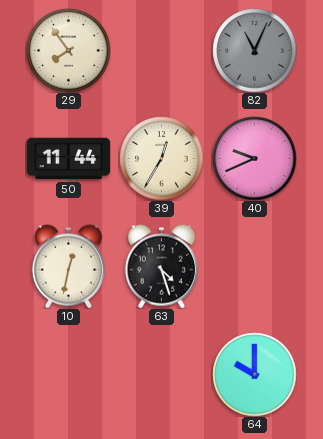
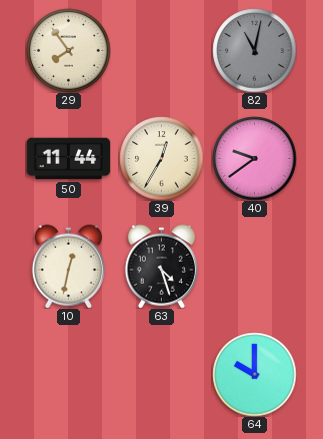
82: 11:04 -> 11:02
40: 9:41 -> 9:39
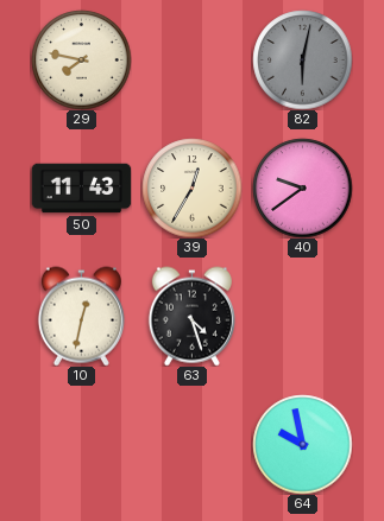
29: 7:54 -> 7:47
82: 11:02 -> 6:02
50: 11:44 -> 11:43
64: 10:00 -> 9:58
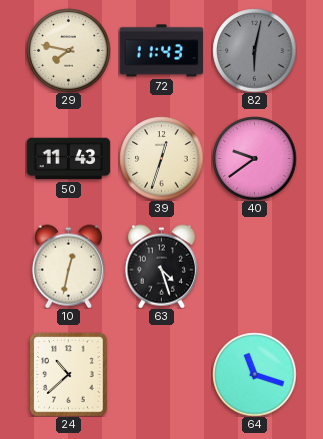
72: none -> 11:43
39: 12:35 -> 12:33
24: none -> 10:38
64: 9:58 -> 11:18
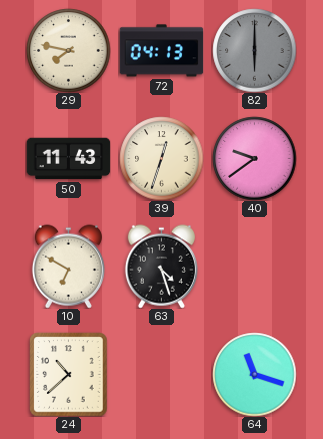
72: 11:43 -> 04:13
82: 6:02 -> 6:00
10: 12:32 -> 6:50
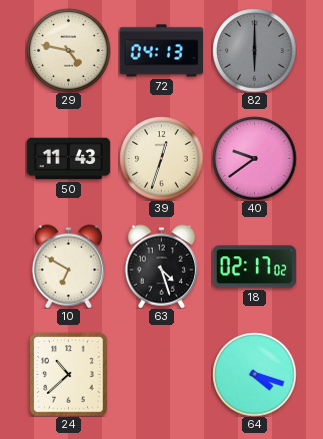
29: 7:47 -> 4:47
18: none -> 02:17
64: 11:18 -> 4:18
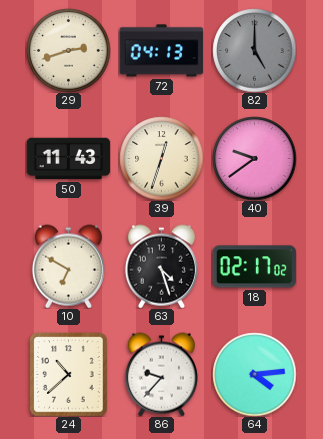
29: 4:47 -> 2:42
82: 6:00 -> 5:00
86: none -> 9:37
64: 4:18 -> 4:14
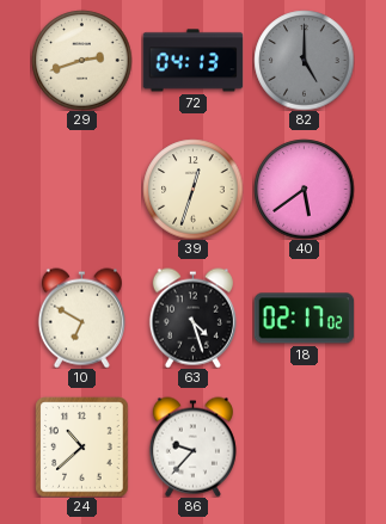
50: 11:43 -> none
40: 9:39 -> 5:39
64: 4:14 -> none
